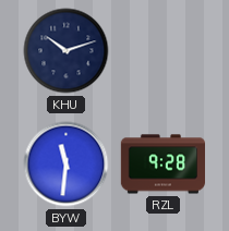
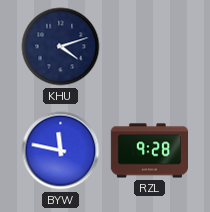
KHU: 10:12 -> 4:12
BYW: 11:31 -> 11:47
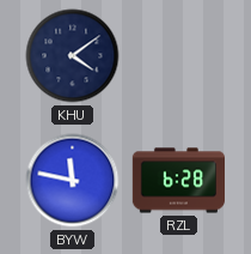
KHU: 4:12 -> 4:09
RZL: 9:28 -> 6:28
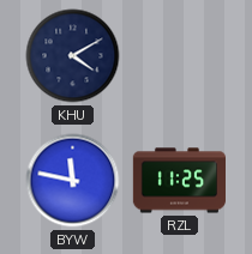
KHU: 4:09 -> 4:10
RZL: 6:28 -> 11:25
